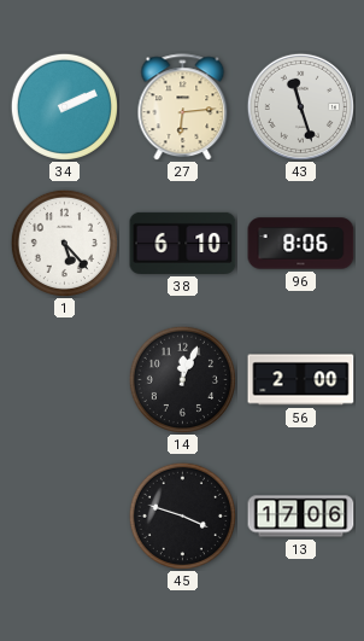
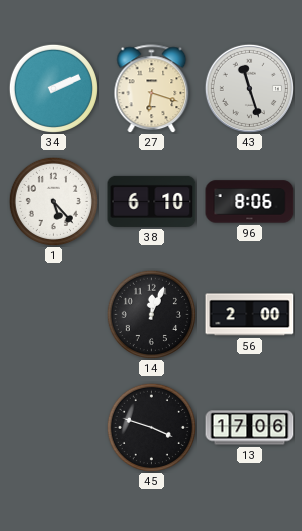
27: 6:14 -> 6:18
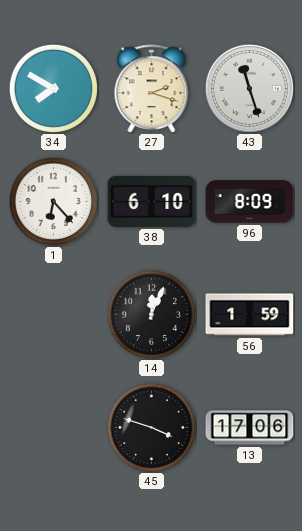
34: 2:11 -> 7:50
27: 6:18 -> 2:18
1: 5:23 -> 6:23
96: 8:06 -> 8:09
56: 2:00 -> 1:59
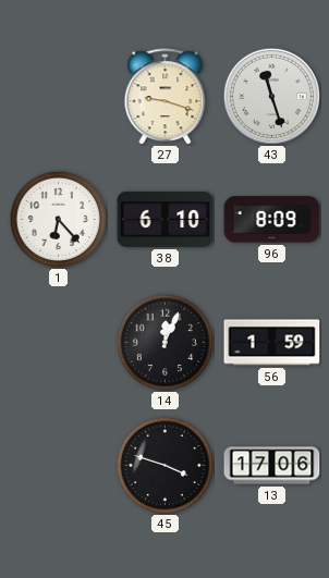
34: 7:50 -> none
27: 2:18 -> 9:18
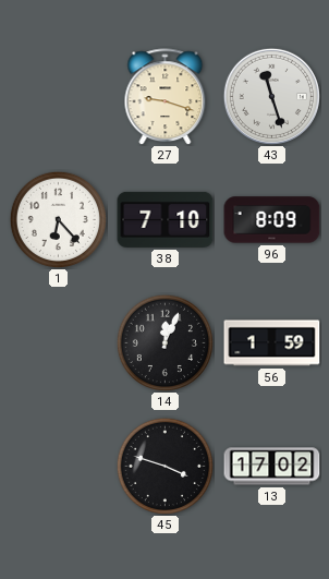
38: 6:10 -> 7:10
13: 17:06 -> 17:02
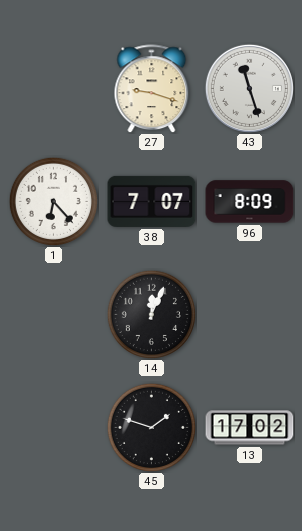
38: 7:10 -> 7:07
56: 1:59 -> none
45: 3:48 -> 1:48
